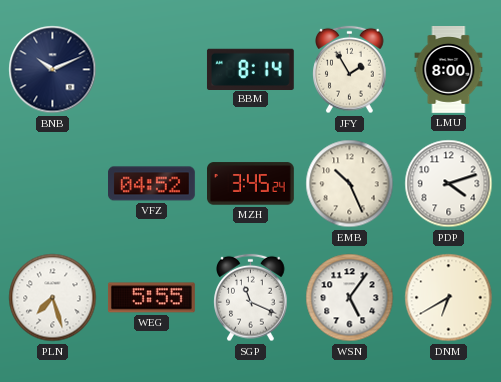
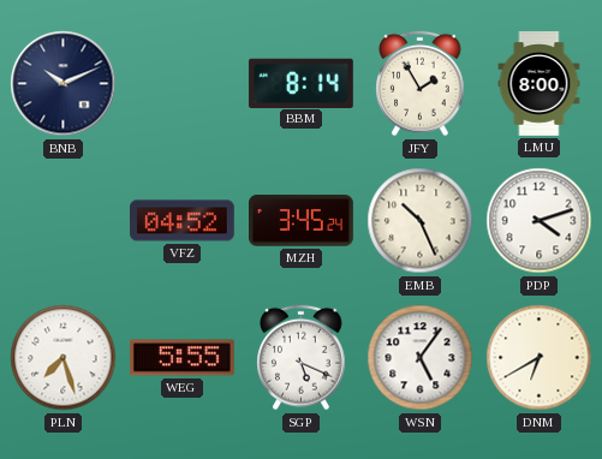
SGP: 11:19 -> 5:19
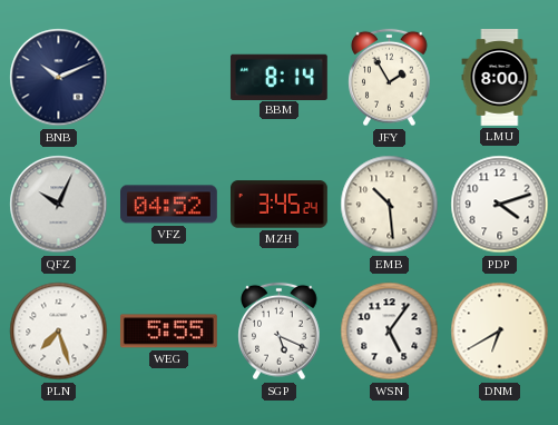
QFZ: none -> 10:04
EMB: 10:26 -> 10:29
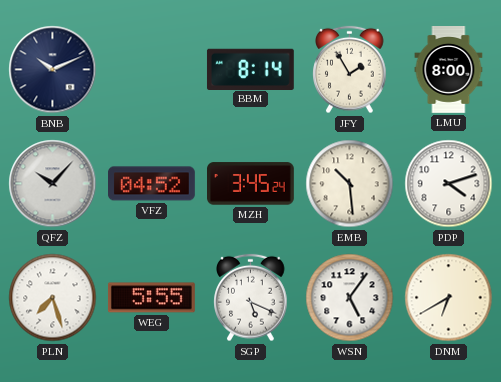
QFZ: 10:04 -> 10:07
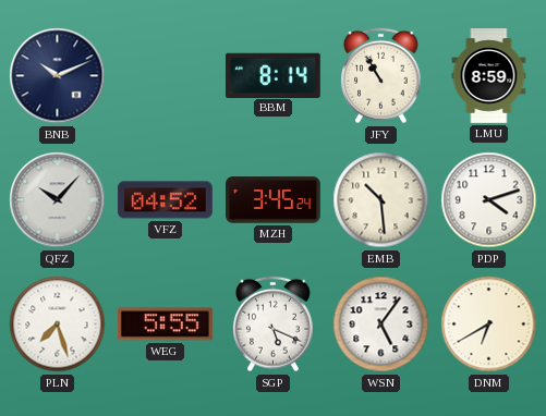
JFY: 1:55 -> 10:55
LMU: 8:00 -> 8:59
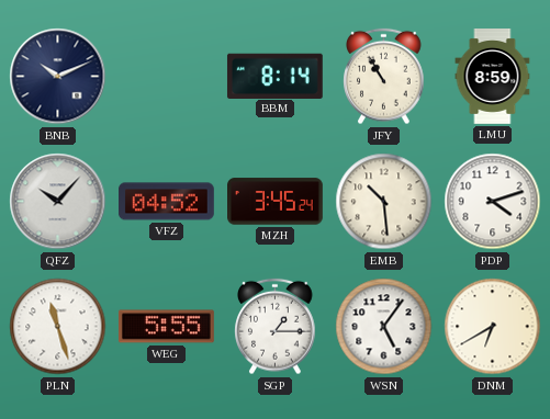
PLN: 7:27 -> 11:27
SGP: 5:19 -> 1:15
